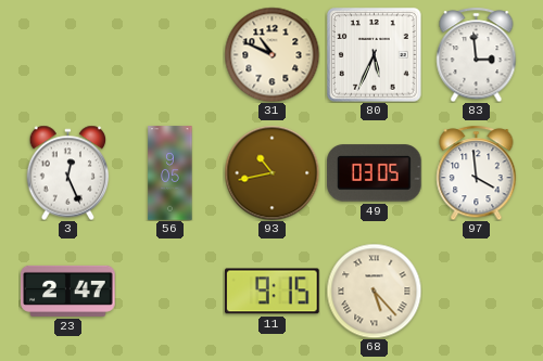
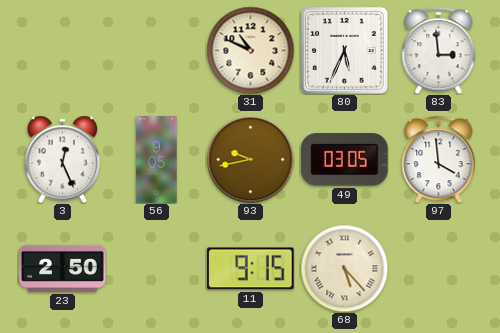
93: 10:43 -> 9:43
23: 2:47 -> 2:50
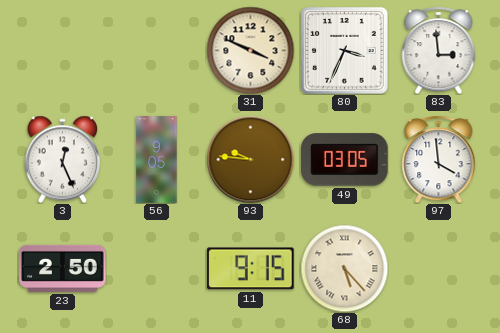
31: 10:49 -> 3:49
80: 5:34 -> 3:34
93: 9:43 -> 9:46
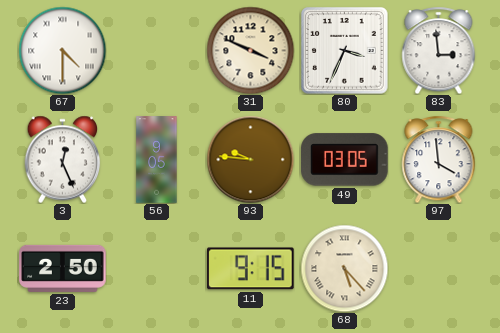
67: none -> 4:30
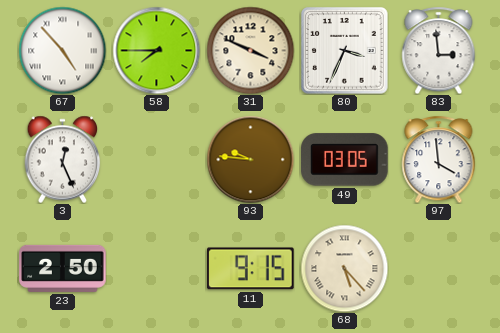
67: 4:30 -> 4:53
58: none -> 7:45
56: 9:05 -> none
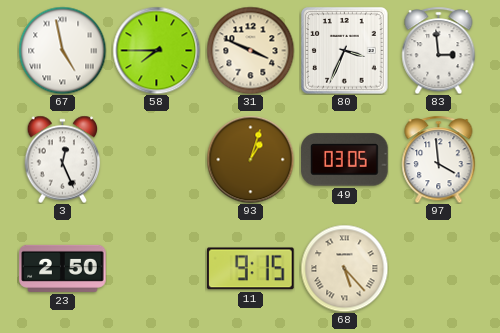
67: 4:53 -> 4:58
93: 9:46 -> 1:03
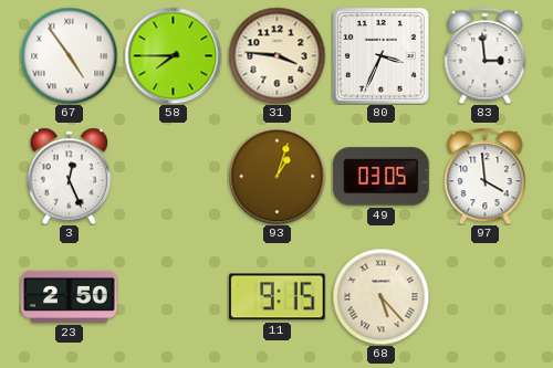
67: 4:58 -> 4:54
31: 3:49 -> 3:46
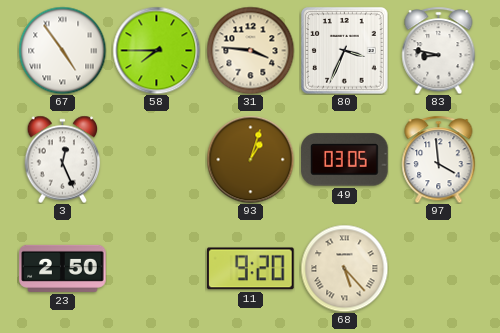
83: 2:59 -> 8:47
11: 9:15 -> 9:20
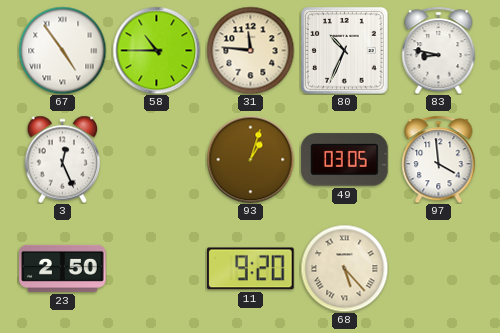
58: 7:45 -> 10:45
31: 3:46 -> 11:46
80: 3:34 -> 10:34
